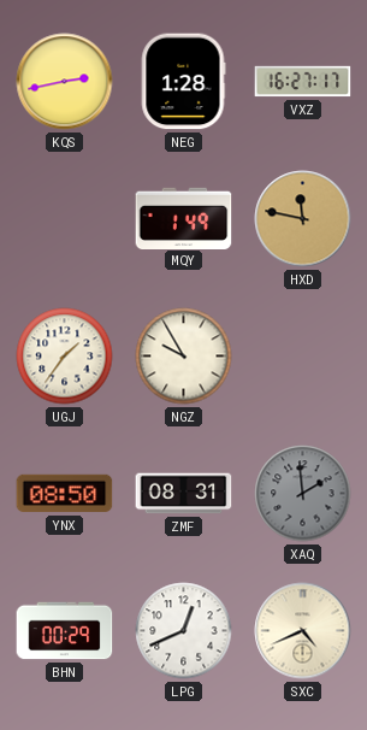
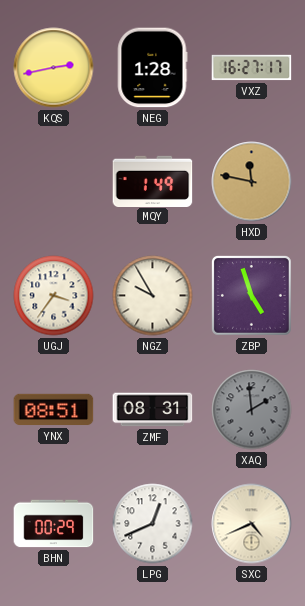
UGJ: 1:36 -> 3:36
ZBP: none -> 4:57
YNX: 08:50 -> 08:51
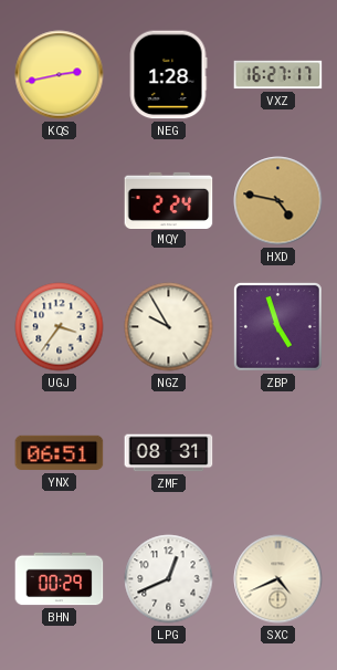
MQY: 1:49 -> 2:24
HXD: 11:47 -> 4:47
YNX: 08:51 -> 06:51
XAQ: 1:59 -> none
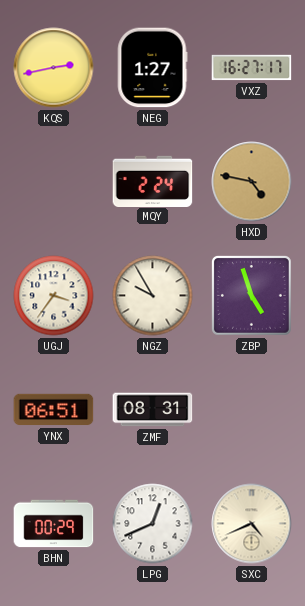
NEG: 1:28 -> 1:27
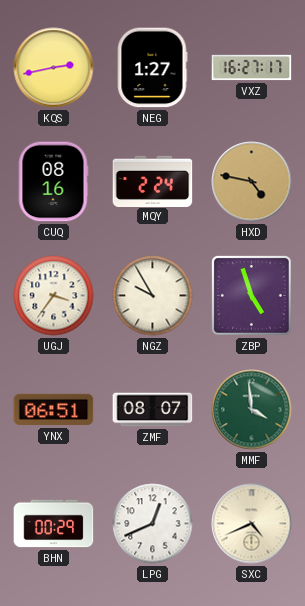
CUQ: none -> 08:16
ZMF: 08:31 -> 08:07
MMF: none -> 3:59
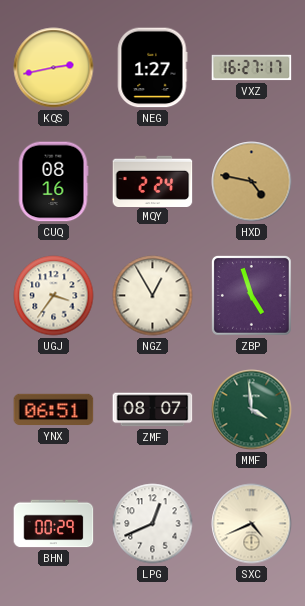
NGZ: 9:55 -> 12:55
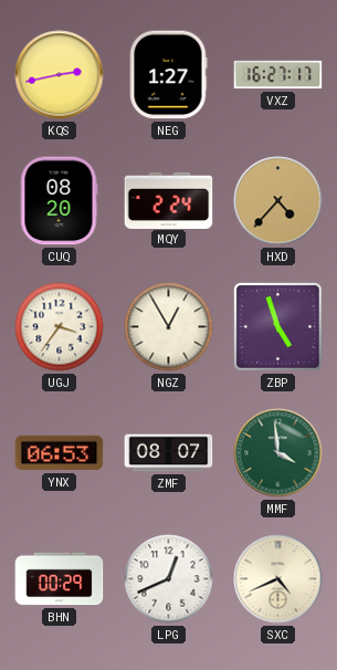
CUQ: 08:16 -> 08:20
HXD: 4:47 -> 4:37
YNX: 06:51 -> 06:53
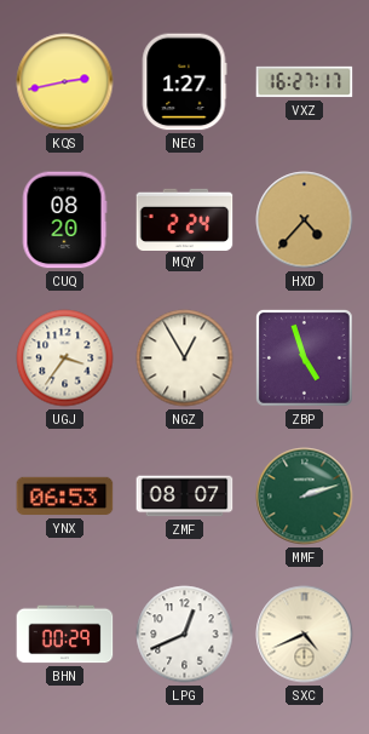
MMF: 3:59 -> 2:12
